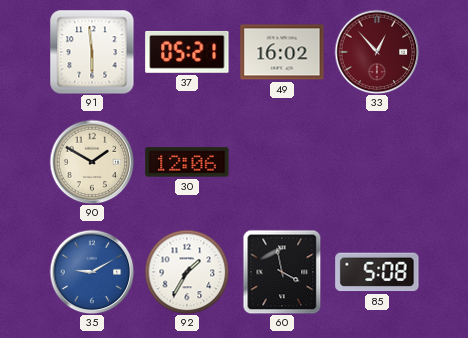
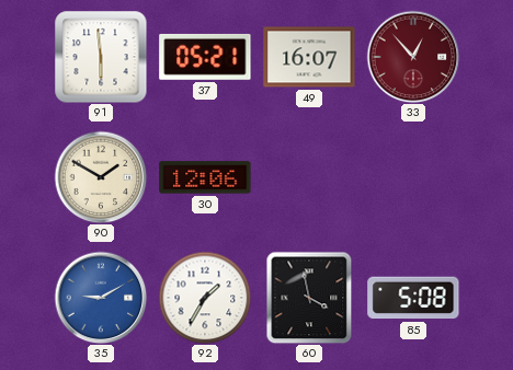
49: 16:02 -> 16:07
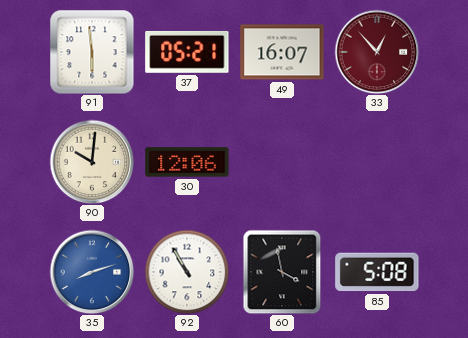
90: 1:50 -> 10:01
35: 9:10 -> 8:12
92: 1:35 -> 10:55
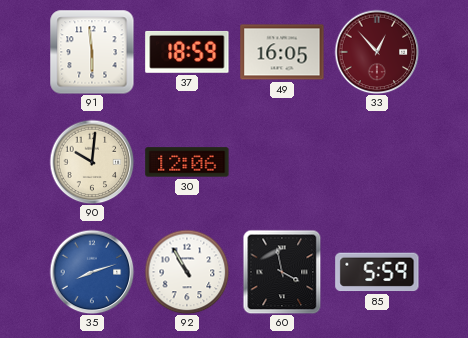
37: 05:21 -> 18:59
49: 16:07 -> 16:05
85: 5:08 -> 5:59
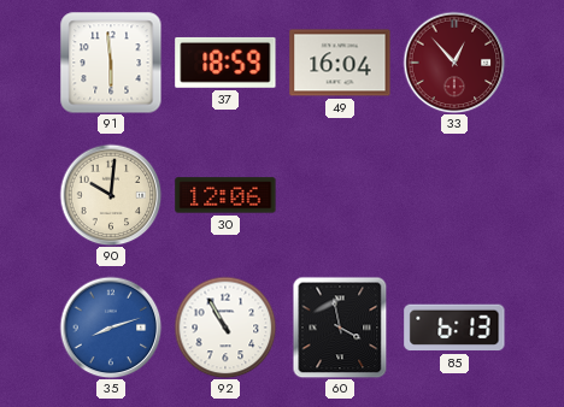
49: 16:05 -> 16:04
85: 5:59 -> 6:13
